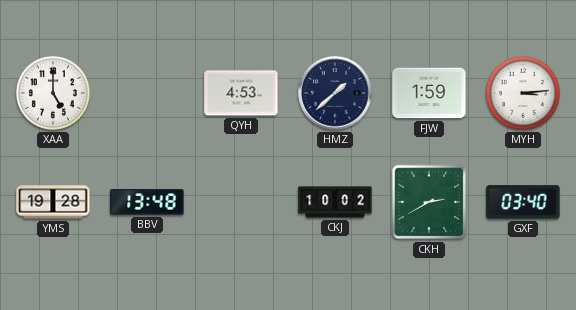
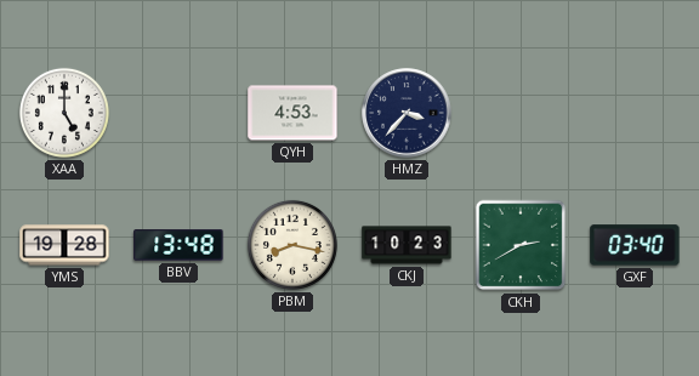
HMZ: 1:38 -> 3:37
FJW: 1:59 -> none
MYH: 3:14 -> none
PBM: none -> 8:17
CKJ: 10:02 -> 10:23
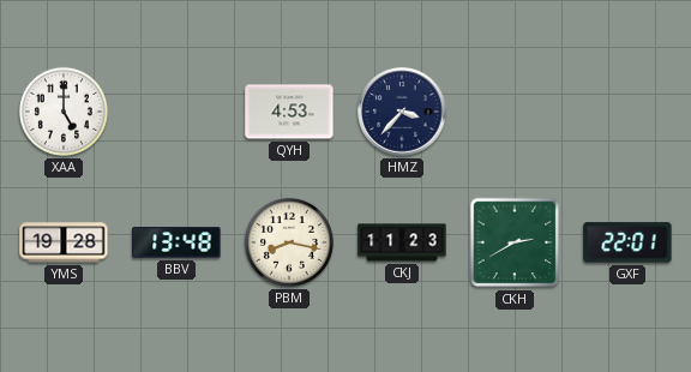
CKJ: 10:23 -> 11:23
GXF: 03:40 -> 22:01
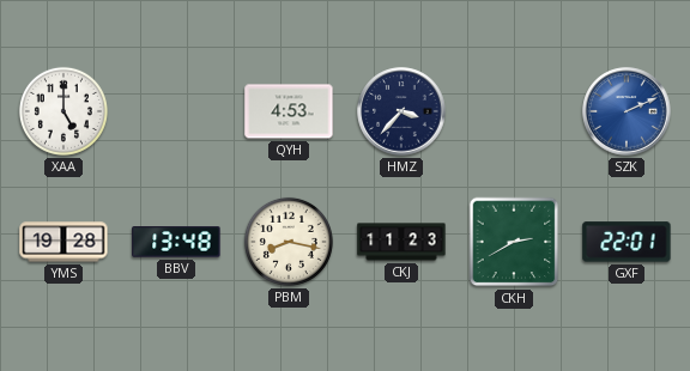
SZK: none -> 2:11
